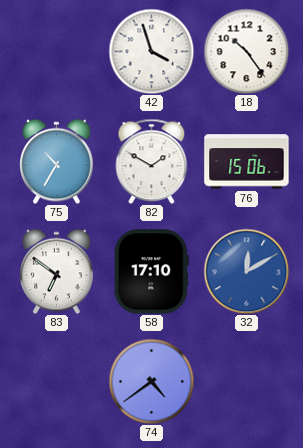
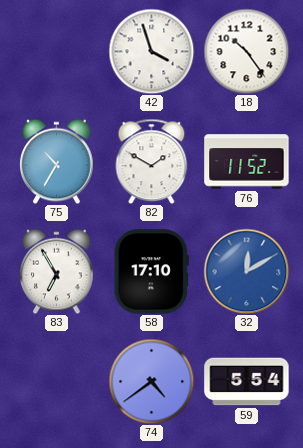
76: 15:06 -> 11:52
83: 6:51 -> 6:55
59: none -> 5:54
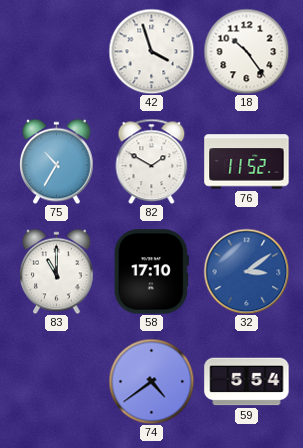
83: 6:55 -> 11:00
32: 12:10 -> 3:09
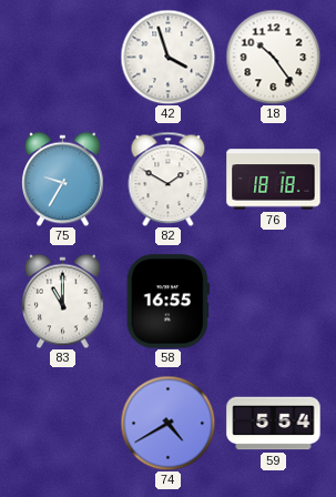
75: 10:35 -> 9:35
76: 11:52 -> 18:18
58: 17:10 -> 16:55
32: 3:09 -> none
74: 4:39 -> 4:40
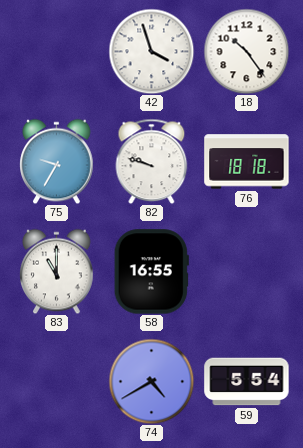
82: 1:50 -> 9:48
